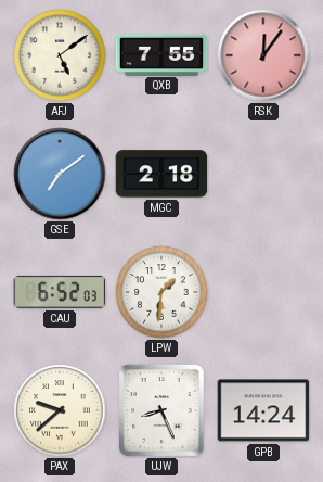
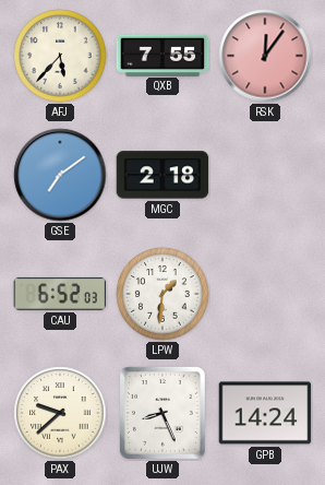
AFJ: 5:09 -> 5:37
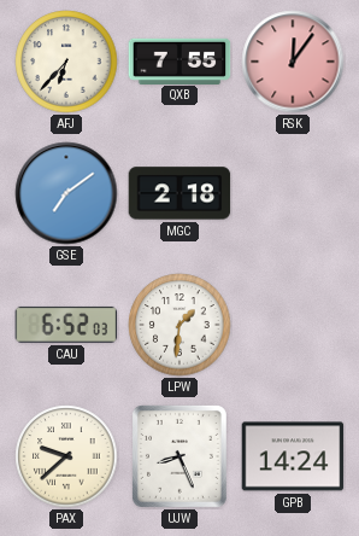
AFJ: 5:37 -> 6:37
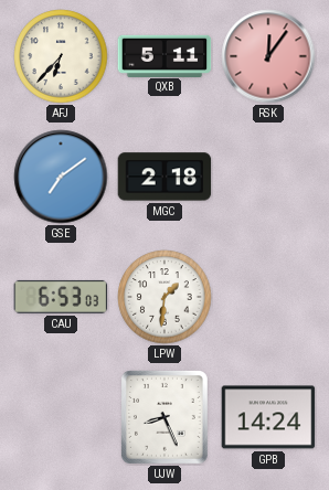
QXB: 7:55 -> 5:11
CAU: 6:52 -> 6:53
PAX: 9:38 -> none
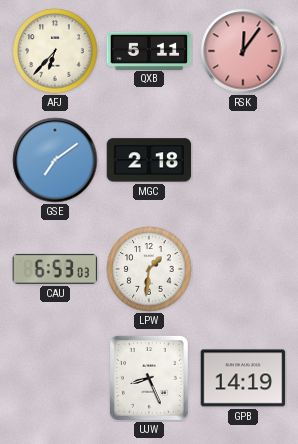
GPB: 14:24 -> 14:19
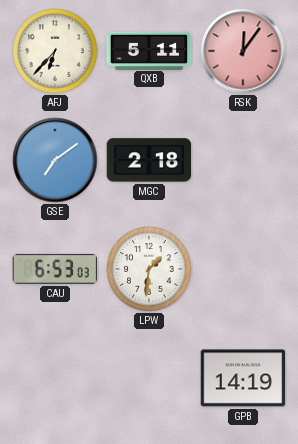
UJW: 8:26 -> none
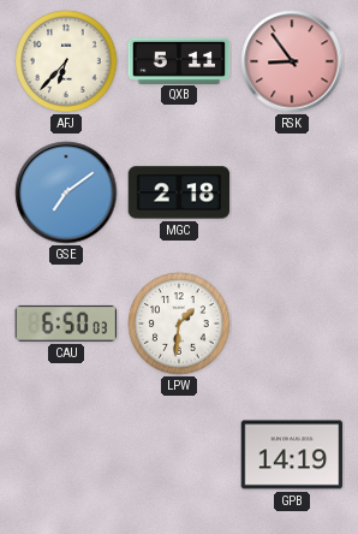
RSK: 12:06 -> 8:54
CAU: 6:53 -> 6:50
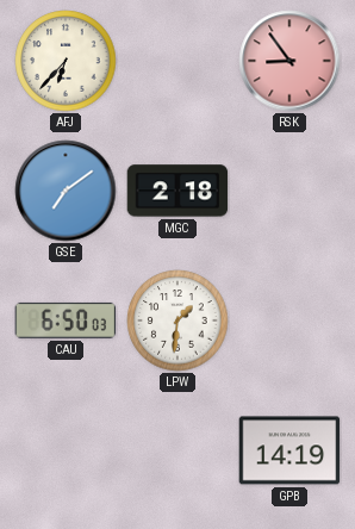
QXB: 5:11 -> none
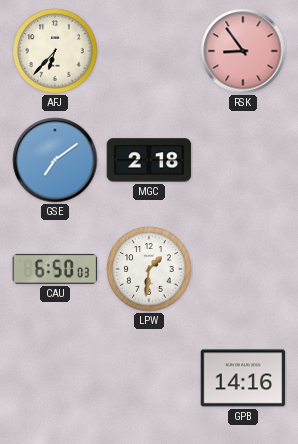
GPB: 14:19 -> 14:16
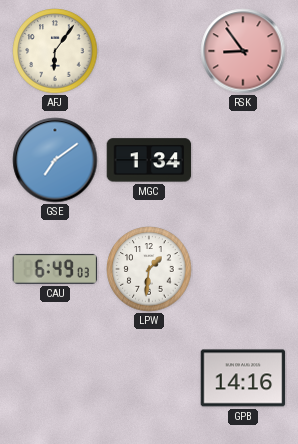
AFJ: 6:37 -> 6:06
MGC: 2:18 -> 1:34
CAU: 6:50 -> 6:49
